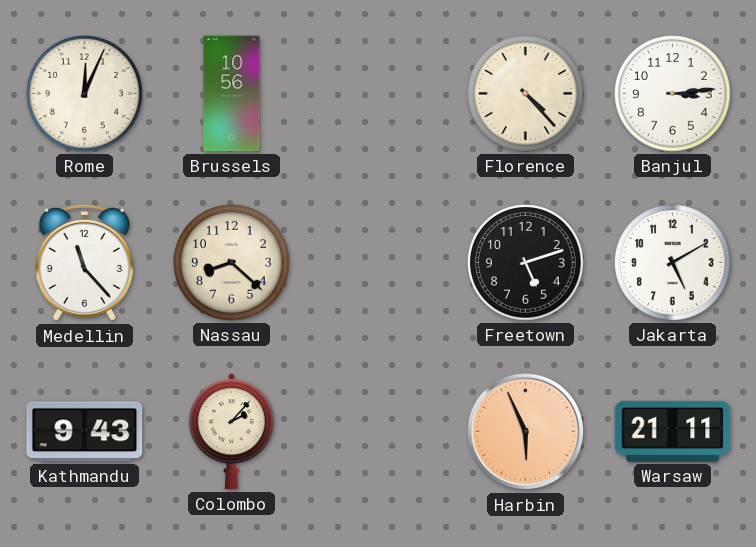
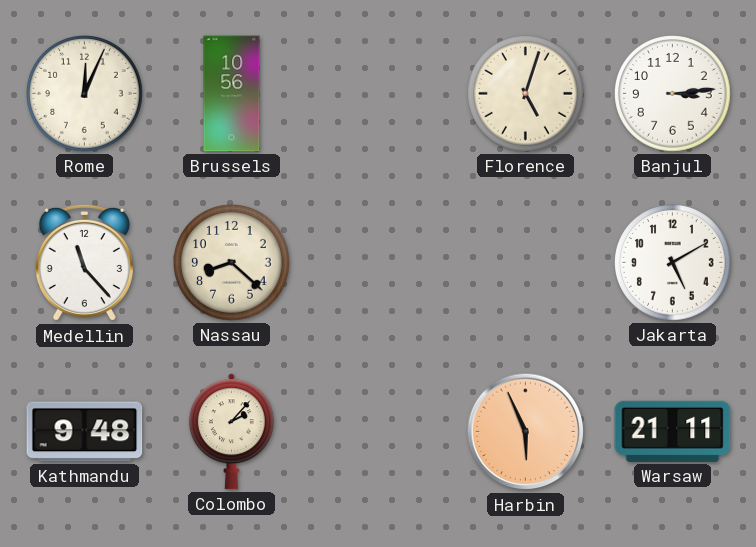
Florence: 4:23 -> 5:03
Freetown: 5:12 -> none
Kathmandu: 9:43 -> 9:48
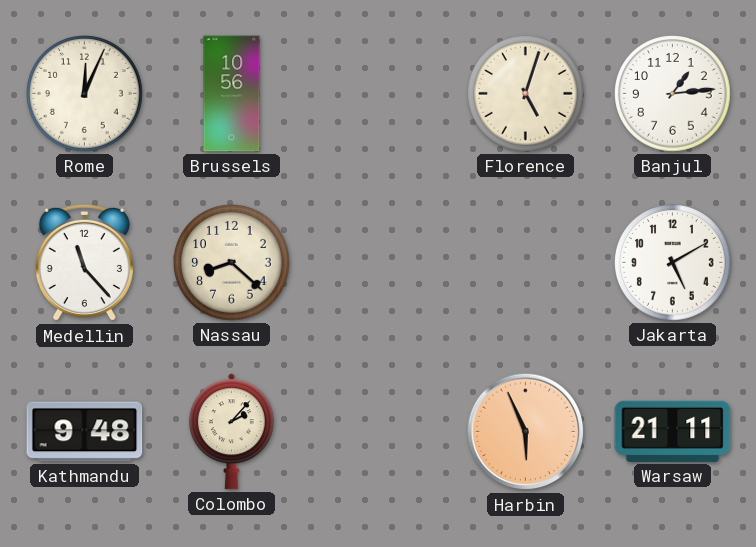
Banjul: 3:14 -> 1:14
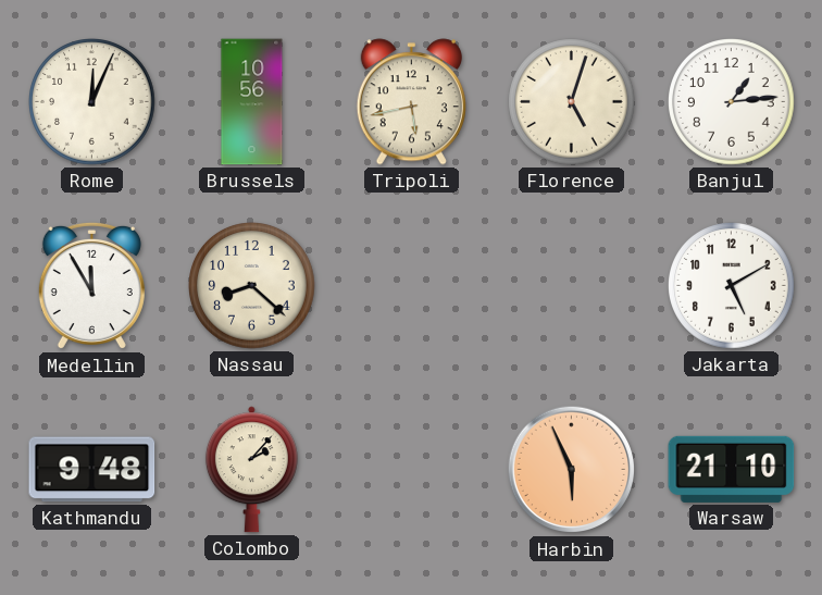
Tripoli: none -> 5:43
Medellin: 11:23 -> 11:55
Warsaw: 21:11 -> 21:10
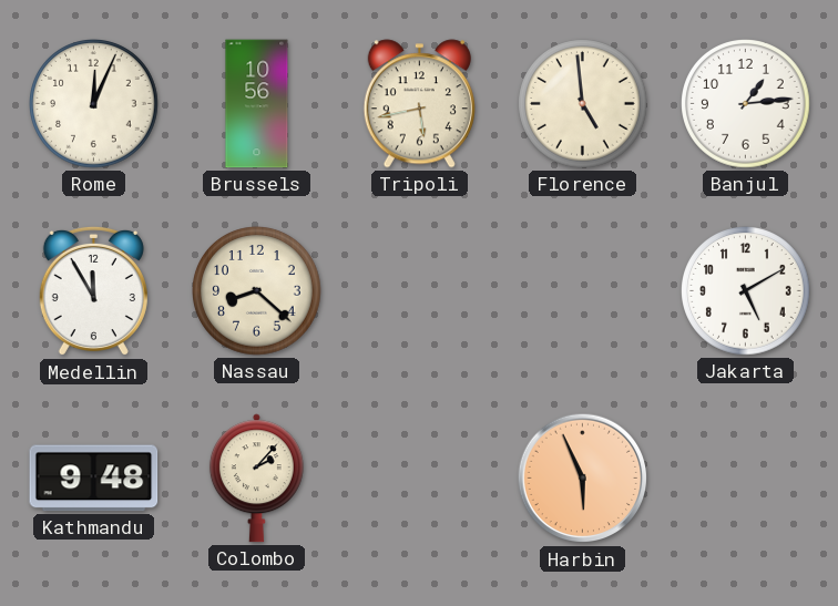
Florence: 5:03 -> 4:59
Warsaw: 21:10 -> none
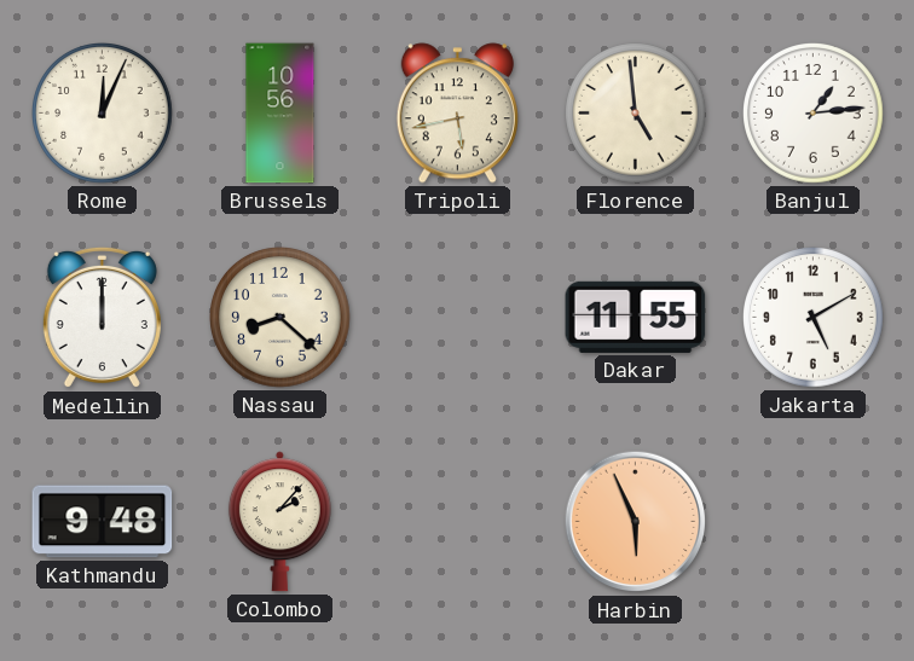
Medellin: 11:55 -> 12:00
Dakar: none -> 11:55
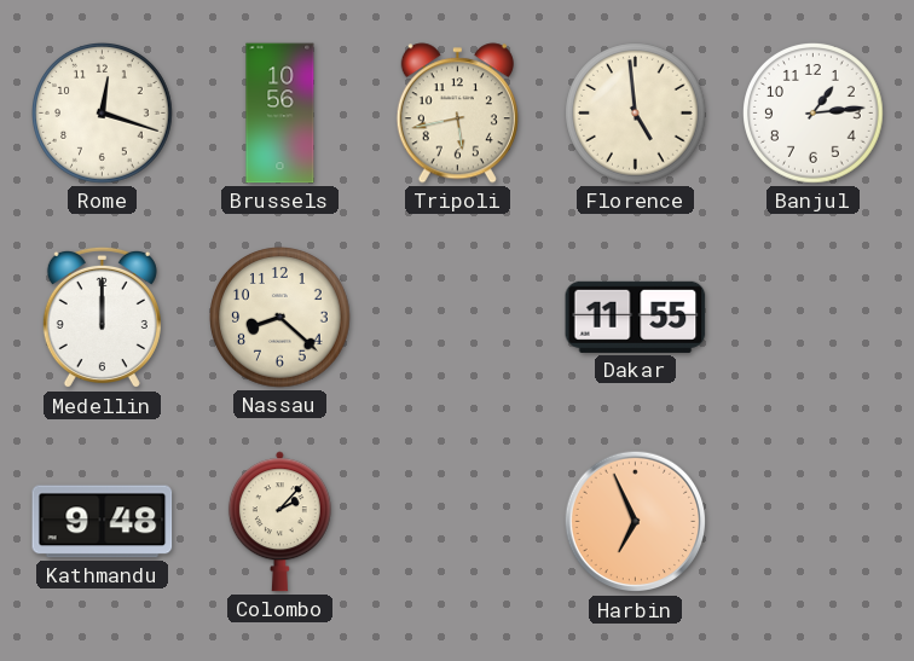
Rome: 12:04 -> 12:18
Jakarta: 5:10 -> none
Harbin: 5:56 -> 6:56
